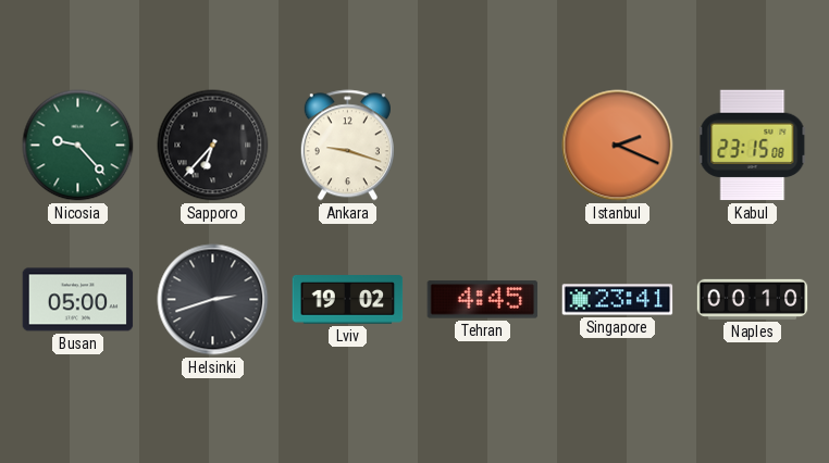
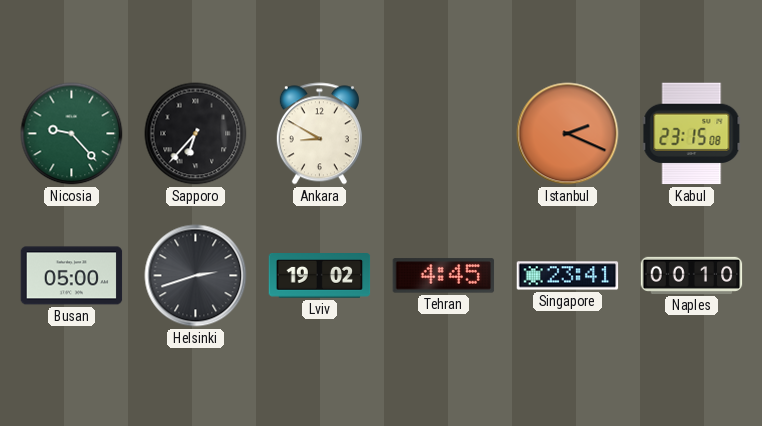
Ankara: 9:18 -> 8:50
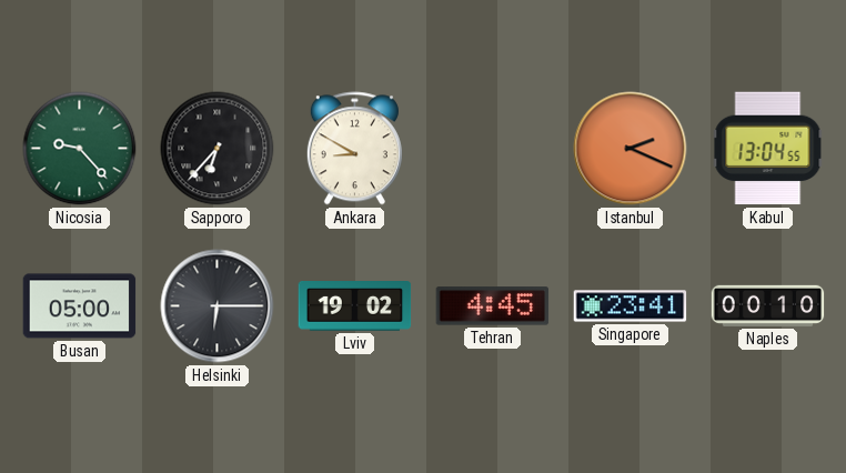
Kabul: 23:15 -> 13:04
Helsinki: 2:42 -> 6:15
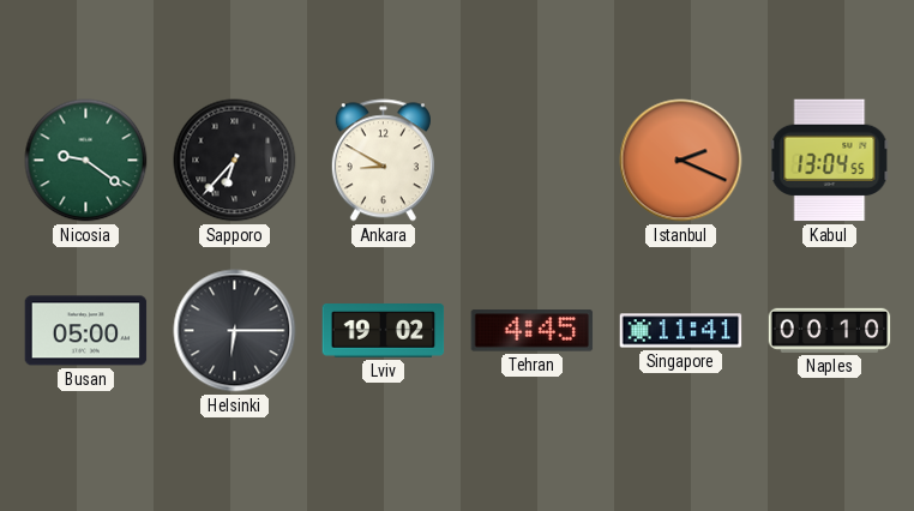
Nicosia: 9:23 -> 9:21
Singapore: 23:41 -> 11:41
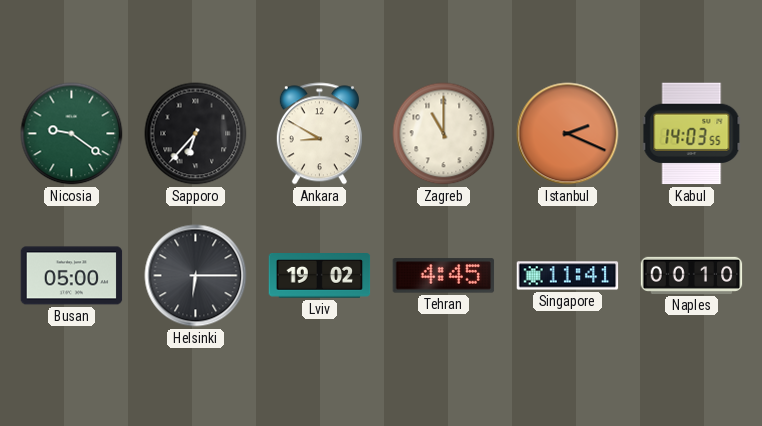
Zagreb: none -> 11:00
Kabul: 13:04 -> 14:03
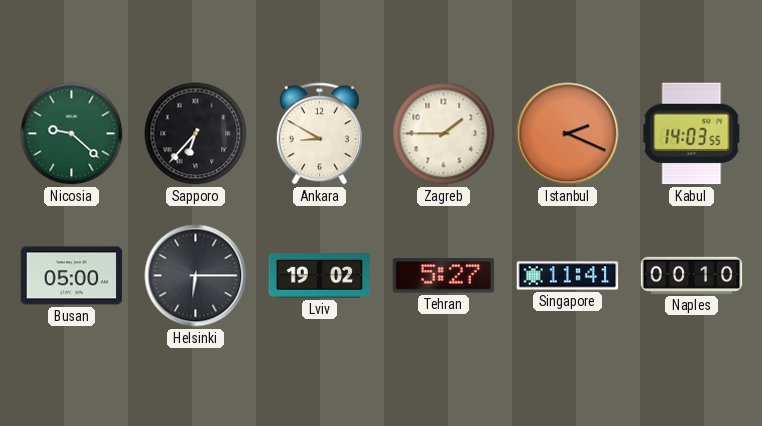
Nicosia: 9:21 -> 9:22
Zagreb: 11:00 -> 1:45
Tehran: 4:45 -> 5:27
